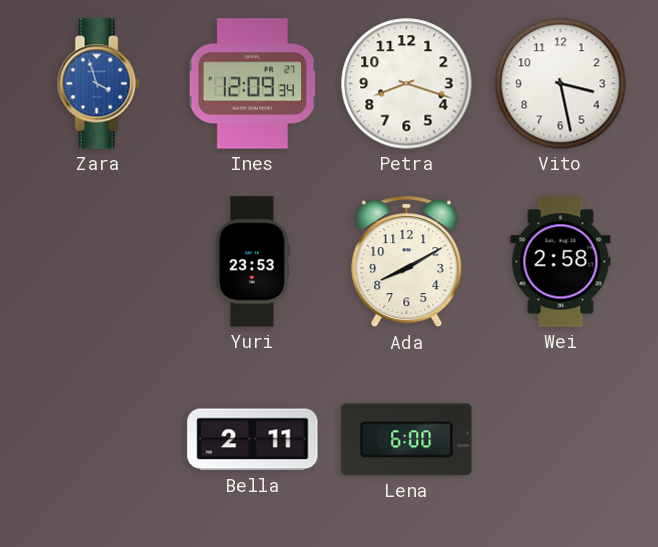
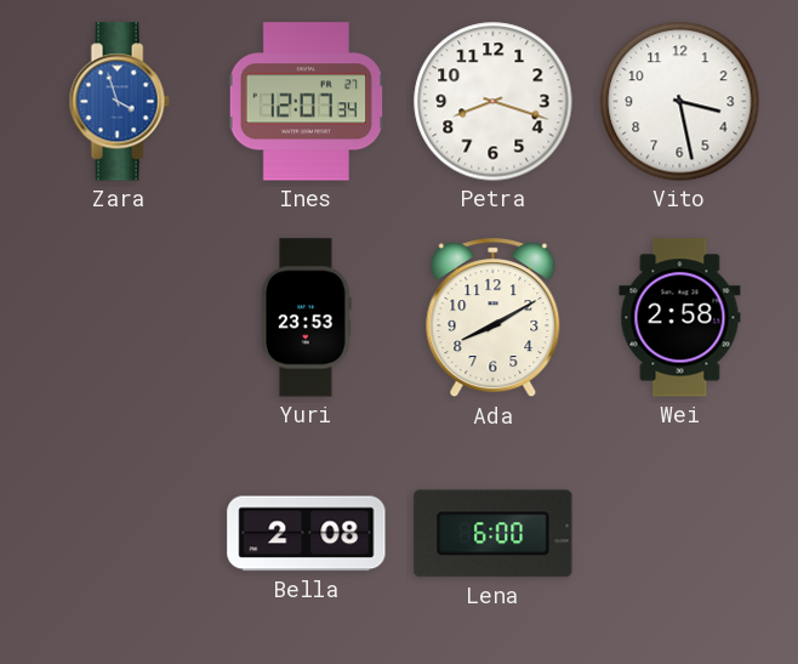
Ines: 12:09 -> 12:07
Bella: 2:11 -> 2:08
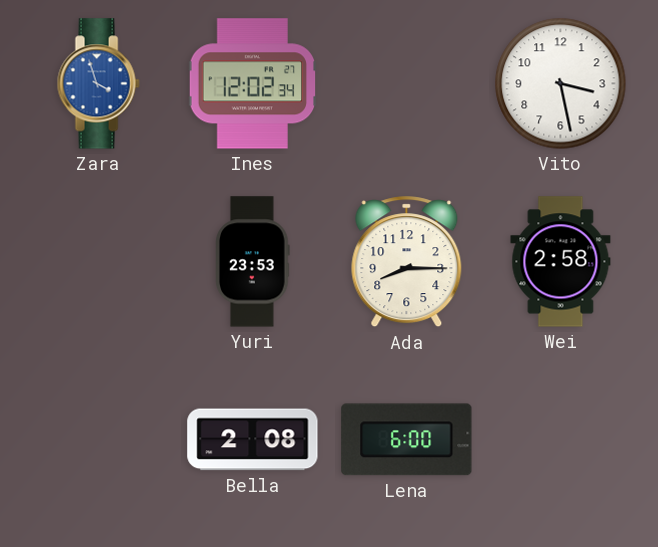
Ines: 12:07 -> 12:02
Petra: 8:18 -> none
Ada: 8:10 -> 8:15
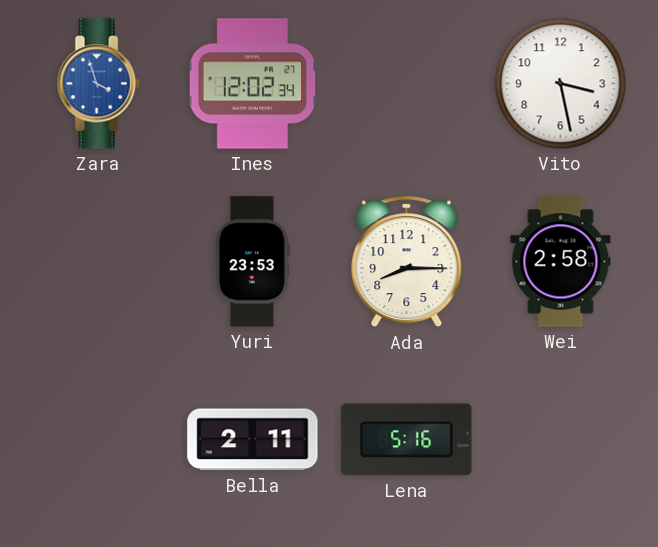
Bella: 2:08 -> 2:11
Lena: 6:00 -> 5:16
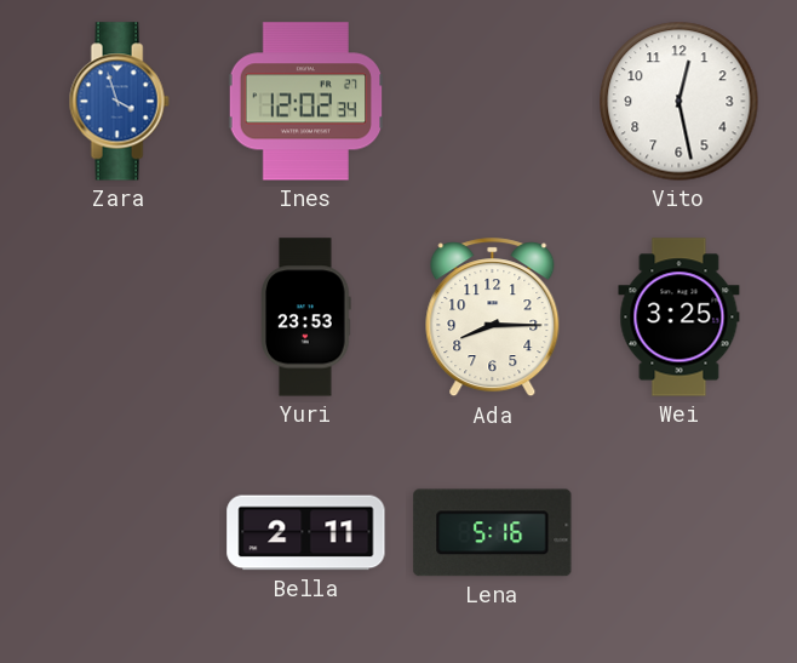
Vito: 3:28 -> 12:28
Wei: 2:58 -> 3:25
